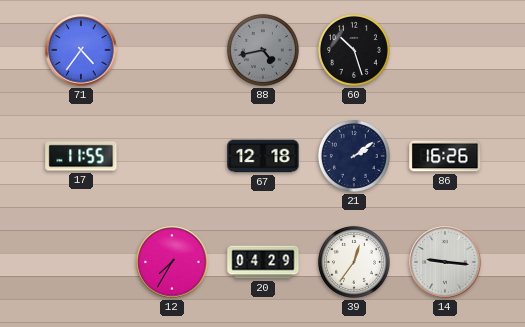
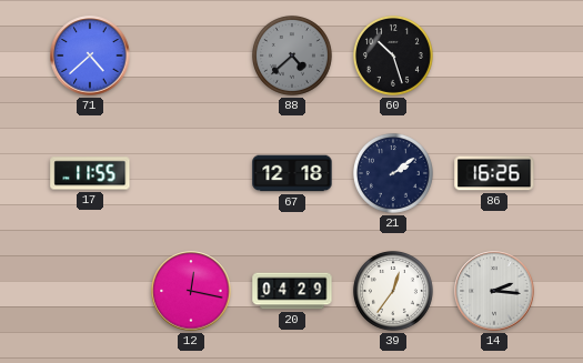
71: 4:36 -> 4:38
88: 4:43 -> 4:38
12: 7:35 -> 12:17
14: 9:16 -> 2:16
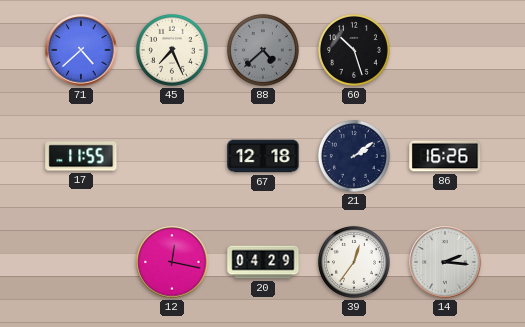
45: none -> 7:26
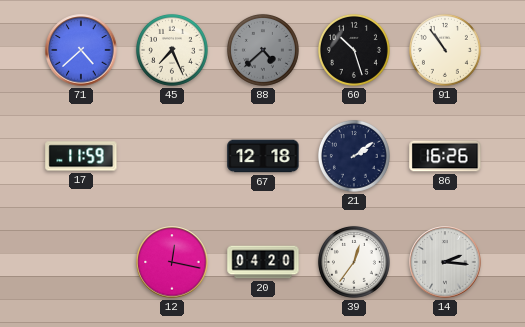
91: none -> 10:54
17: 11:55 -> 11:59
20: 04:29 -> 04:20
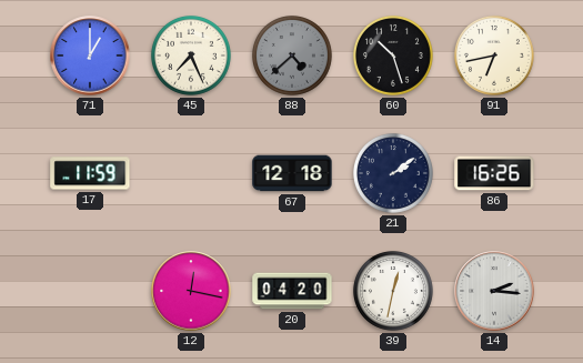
71: 4:38 -> 1:00
91: 10:54 -> 6:43
39: 12:36 -> 12:32
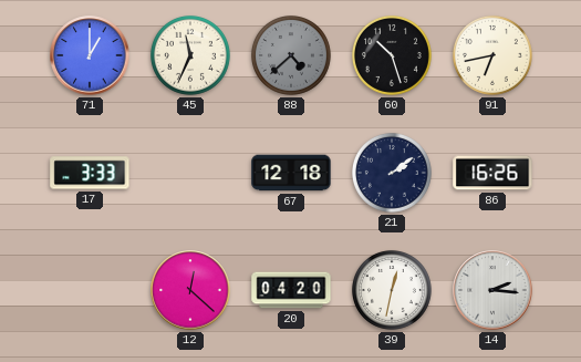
45: 7:26 -> 11:34
17: 11:59 -> 3:33
12: 12:17 -> 12:22
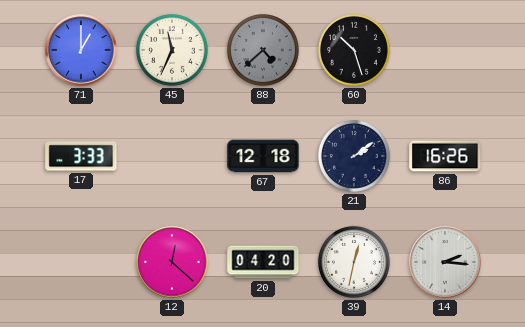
91: 6:43 -> none
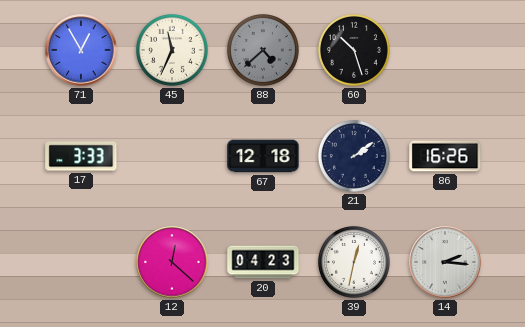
71: 1:00 -> 12:55
20: 04:20 -> 04:23
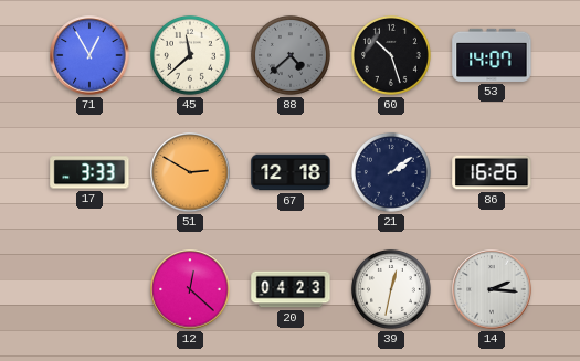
45: 11:34 -> 11:38
53: none -> 14:07
51: none -> 2:50
